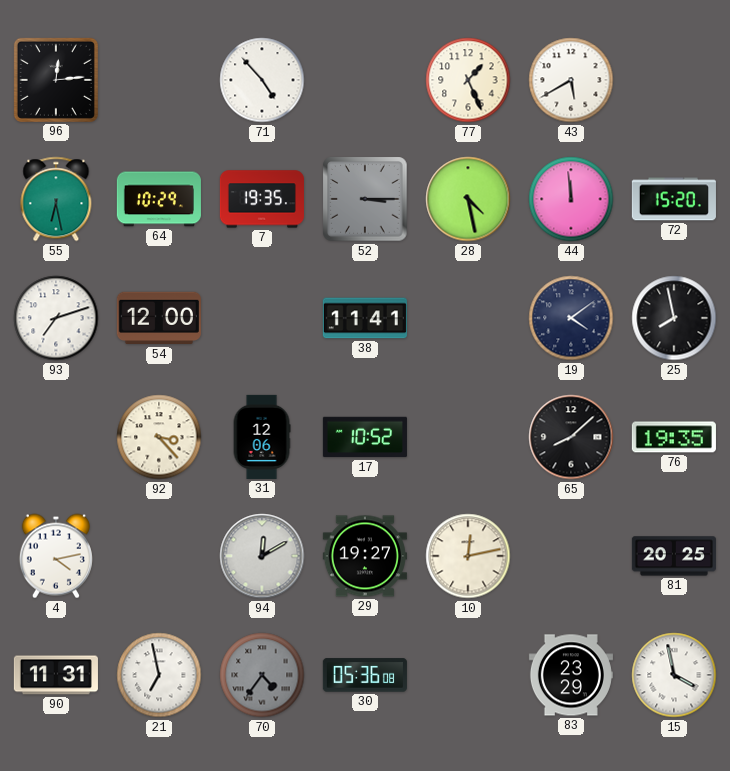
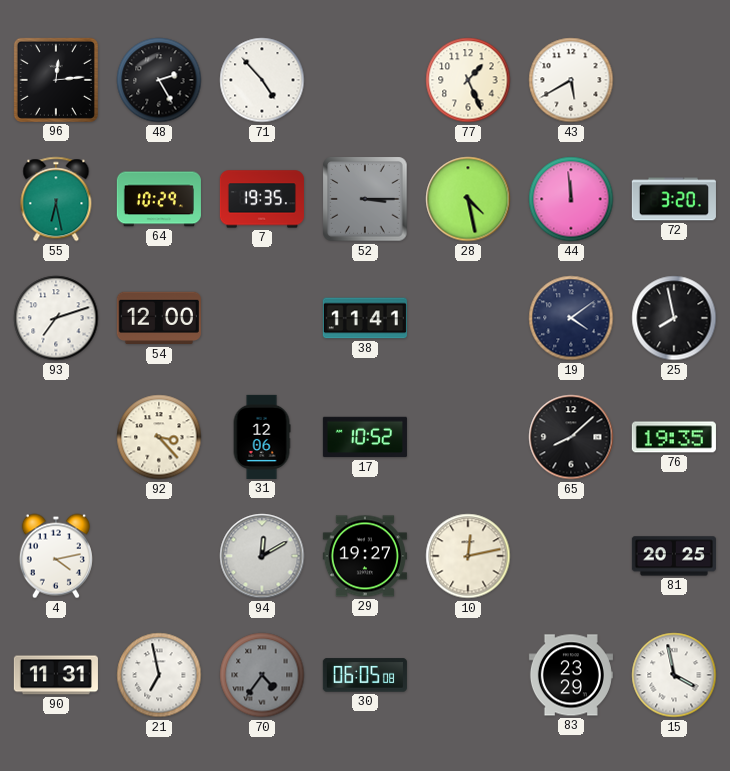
48: none -> 2:25
72: 15:20 -> 3:20
30: 05:36 -> 06:05
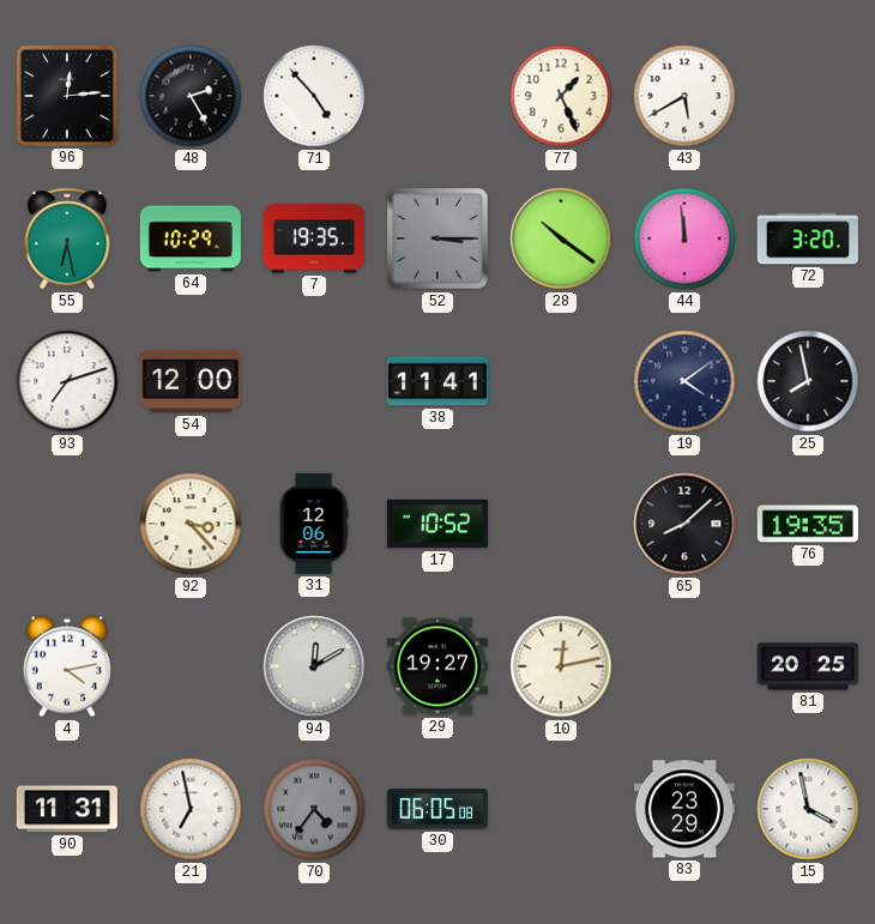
28: 4:28 -> 10:21
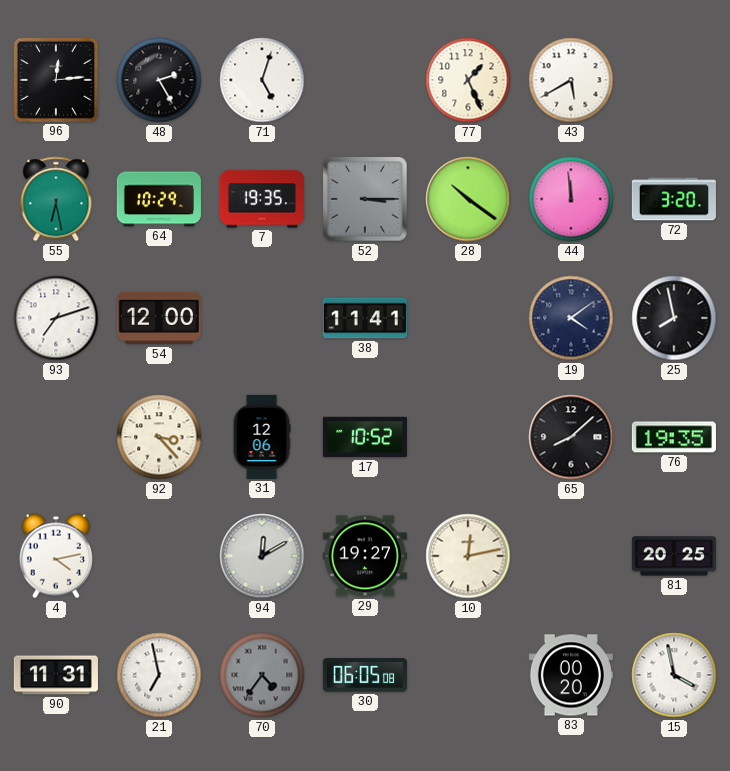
71: 4:53 -> 5:03
83: 23:29 -> 00:20
